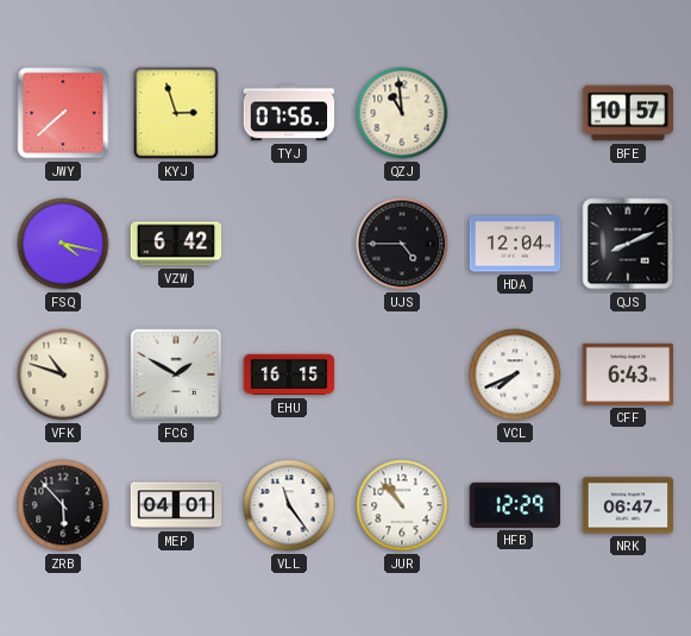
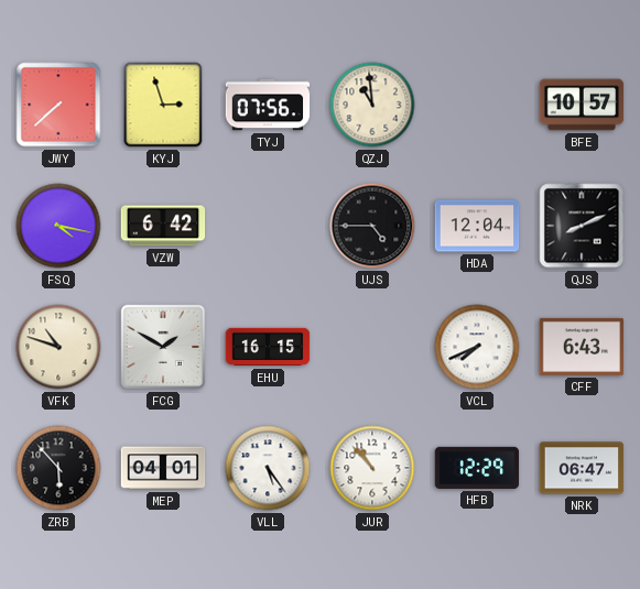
VLL: 11:24 -> 5:24
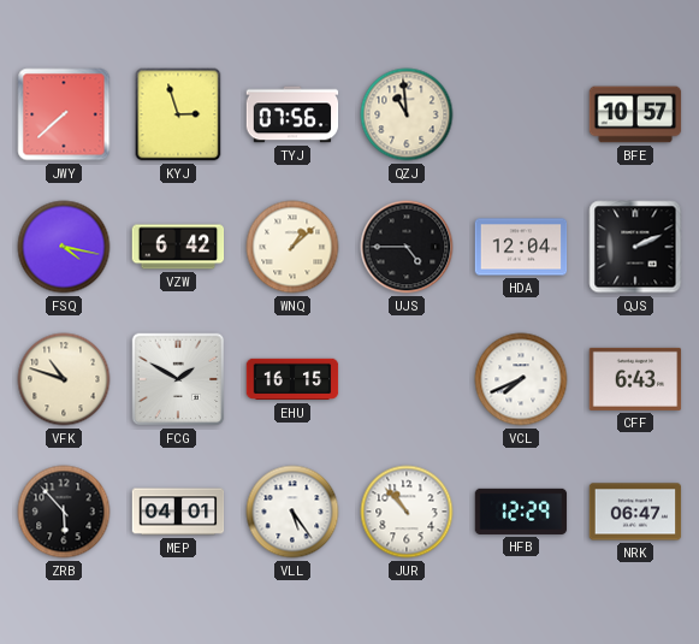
WNQ: none -> 1:08
QJS: 8:11 -> 2:11
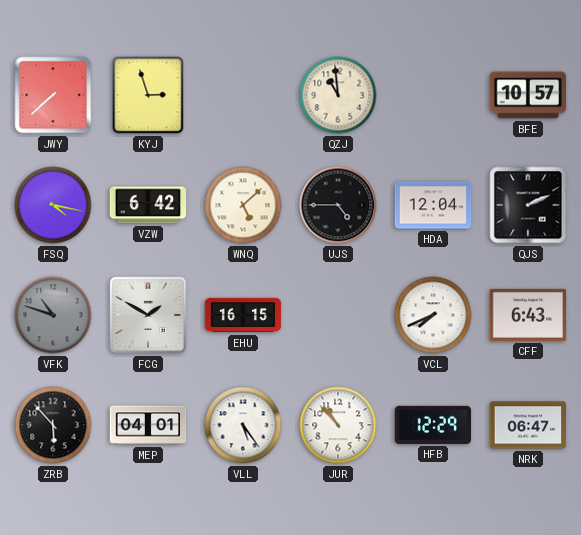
TYJ: 07:56 -> none
WNQ: 1:08 -> 5:08
VFK dial: cream -> grey
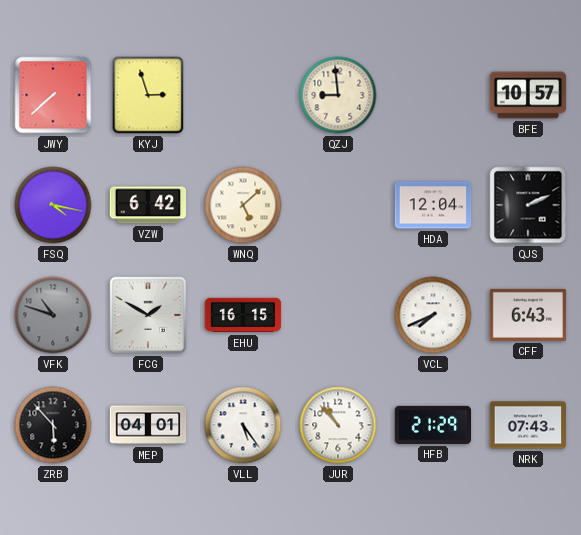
QZJ: 10:59 -> 8:59
UJS: 4:45 -> none
HFB: 12:29 -> 21:29
NRK: 06:47 -> 07:43
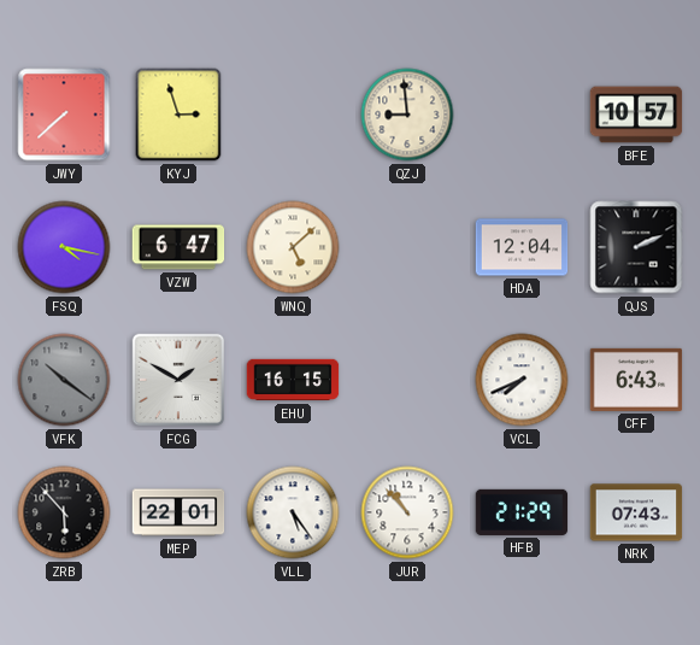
VZW: 6:42 -> 6:47
VFK: 10:48 -> 10:21
MEP: 04:01 -> 22:01
